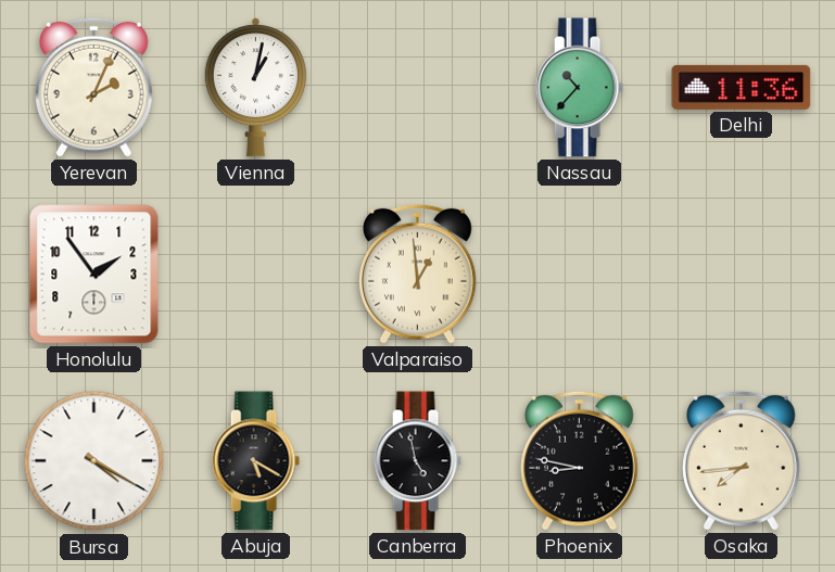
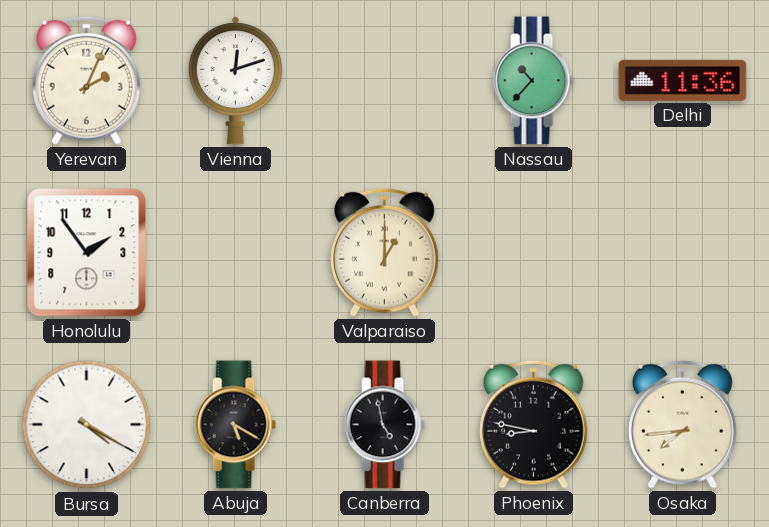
Vienna: 1:02 -> 12:12
Valparaiso: 12:59 -> 1:00
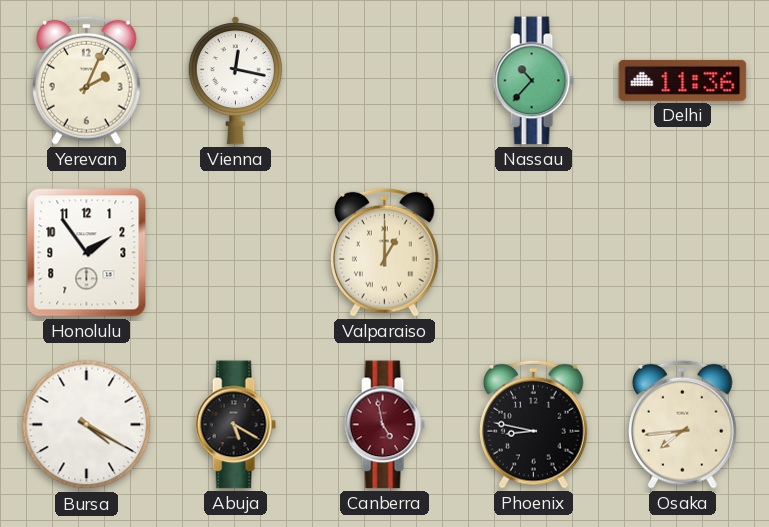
Vienna: 12:12 -> 12:17
Canberra dial: black -> burgundy
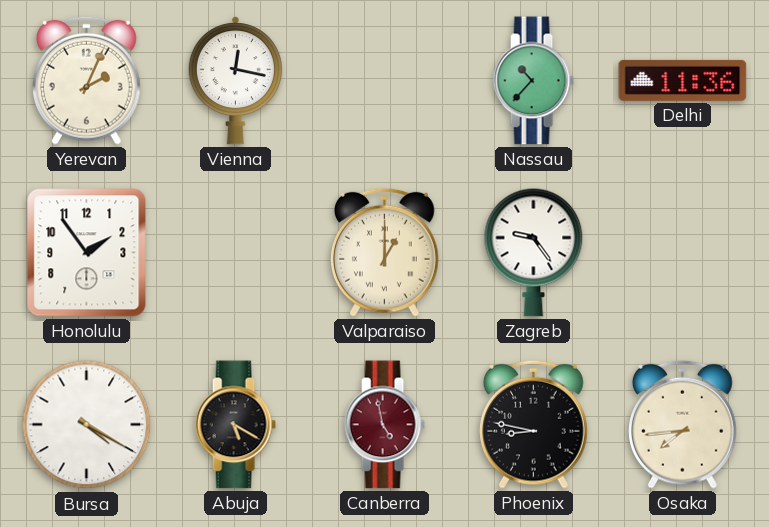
Zagreb: none -> 9:24
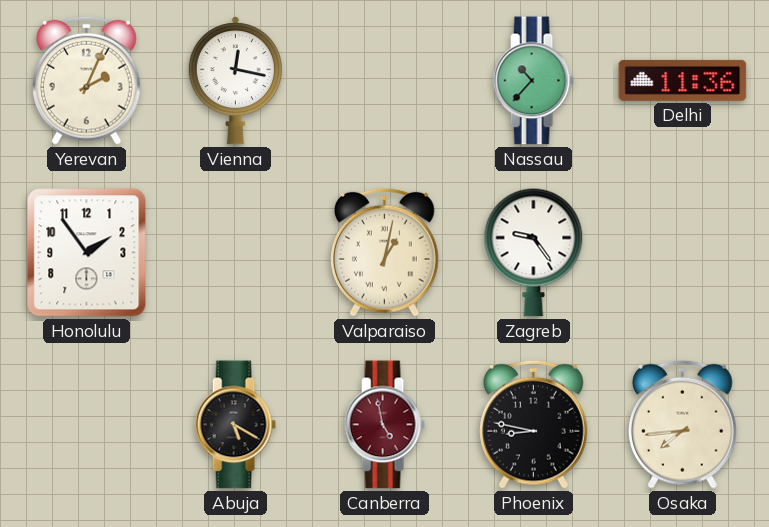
Valparaiso: 1:00 -> 1:02
Bursa: 4:20 -> none
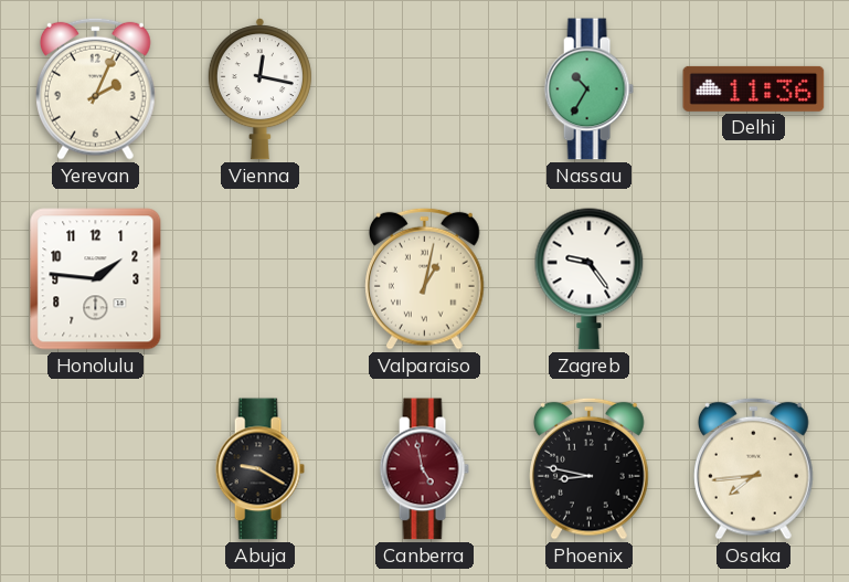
Nassau: 10:37 -> 10:35
Honolulu: 1:54 -> 1:46
Abuja: 5:20 -> 9:20
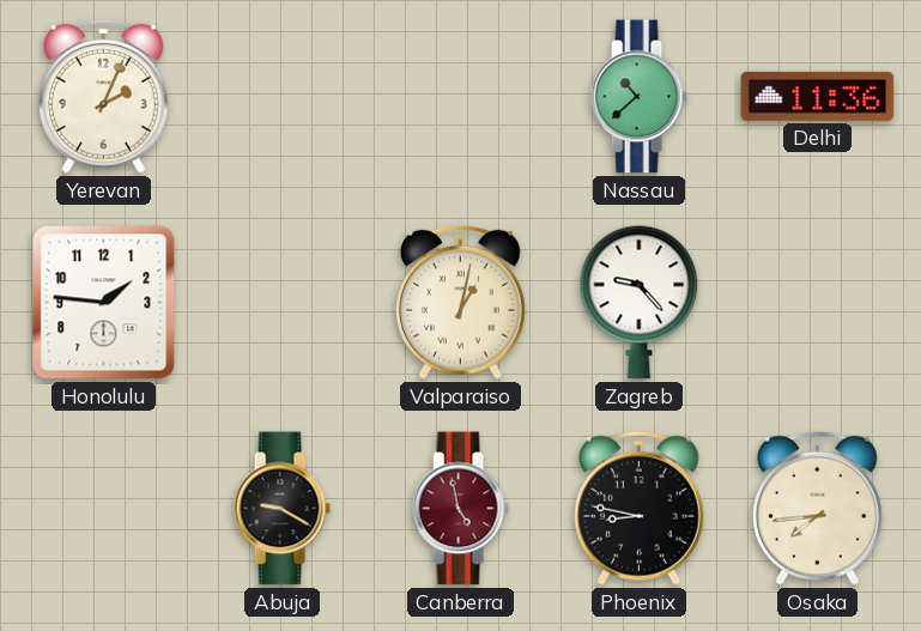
Vienna: 12:17 -> none
Nassau: 10:35 -> 10:38
Zagreb: 9:24 -> 9:23
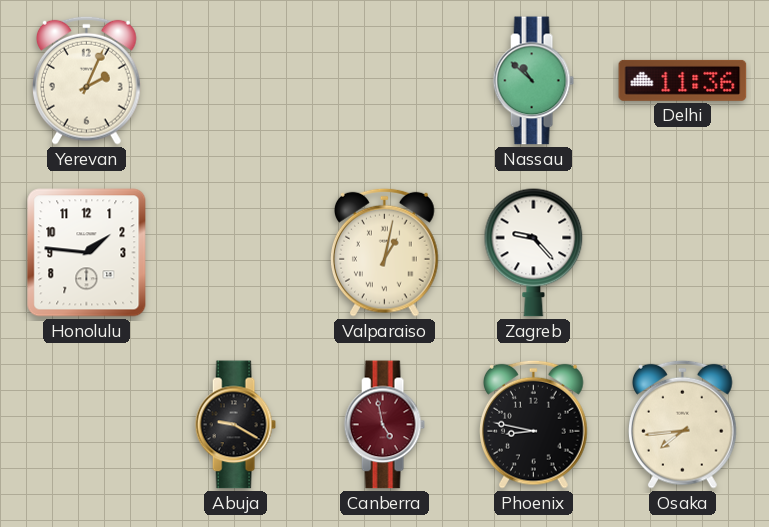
Nassau: 10:38 -> 10:52
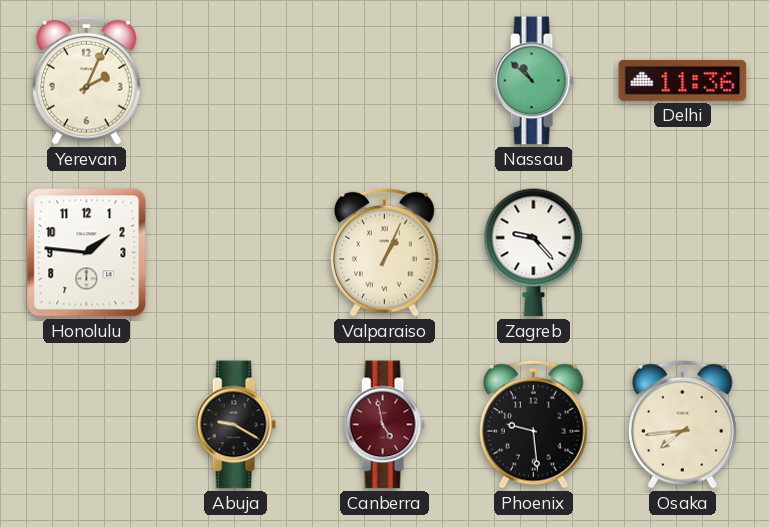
Valparaiso: 1:02 -> 1:04
Phoenix: 8:47 -> 9:29
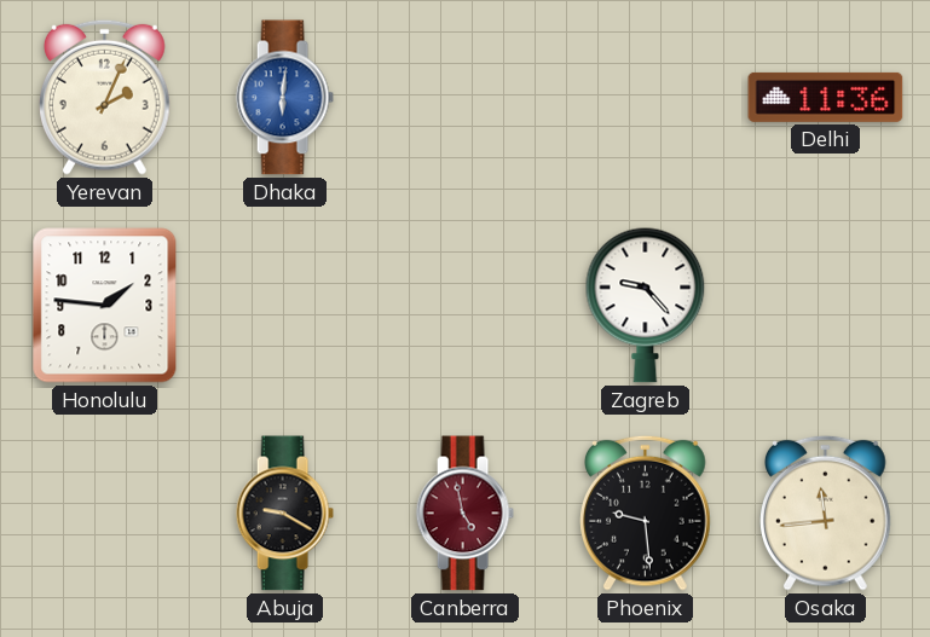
Dhaka: none -> 6:01
Nassau: 10:52 -> none
Valparaiso: 1:04 -> none
Osaka: 7:44 -> 11:44
